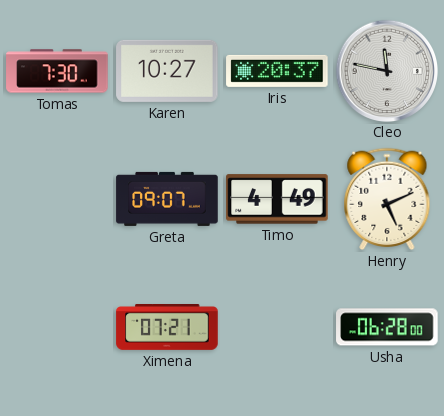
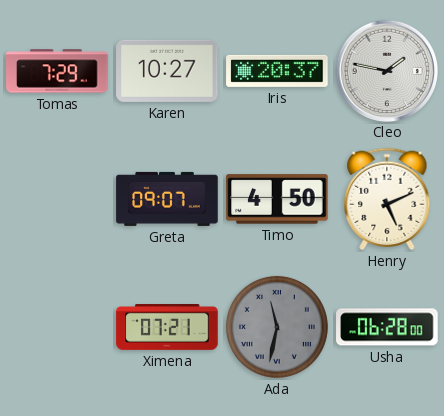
Tomas: 7:30 -> 7:29
Cleo: 11:47 -> 1:47
Timo: 4:49 -> 4:50
Ada: none -> 11:32
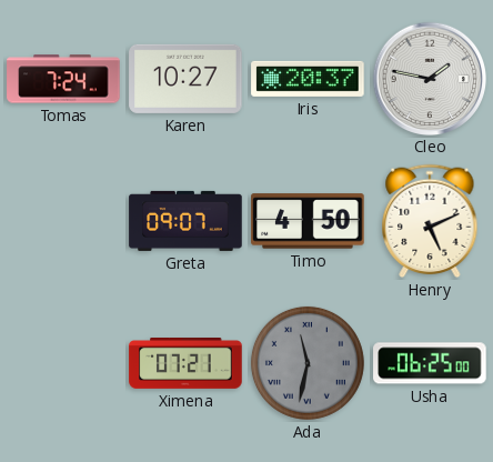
Tomas: 7:29 -> 7:24
Usha: 06:28 -> 06:25
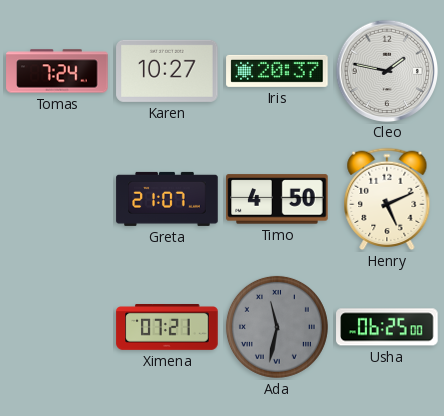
Greta: 09:07 -> 21:07
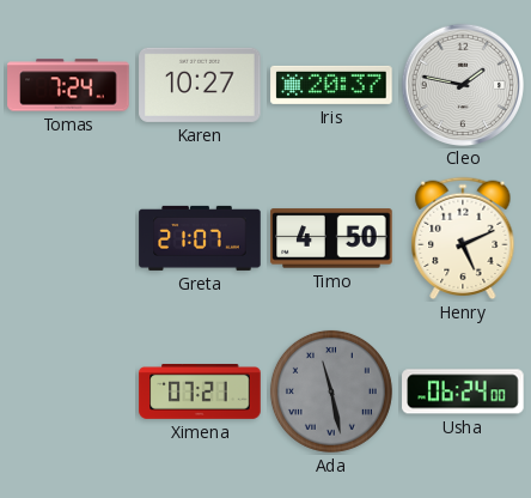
Ada: 11:32 -> 11:28
Usha: 06:25 -> 06:24
